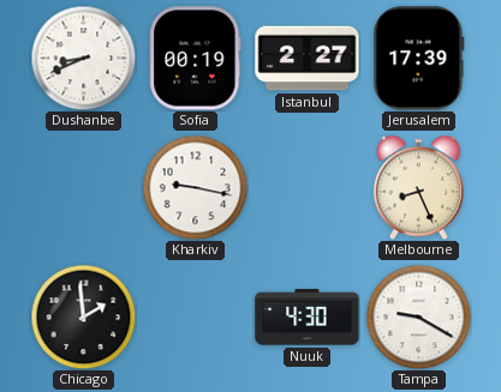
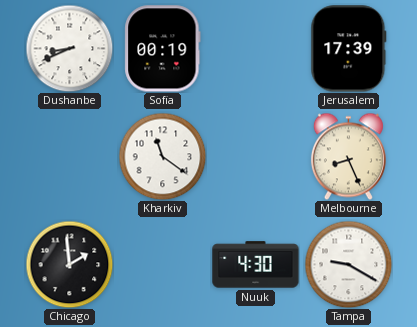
Istanbul: 2:27 -> none
Kharkiv: 9:17 -> 11:21
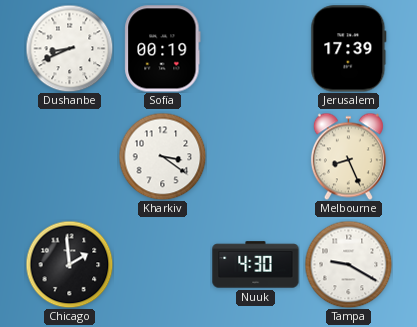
Kharkiv: 11:21 -> 3:21
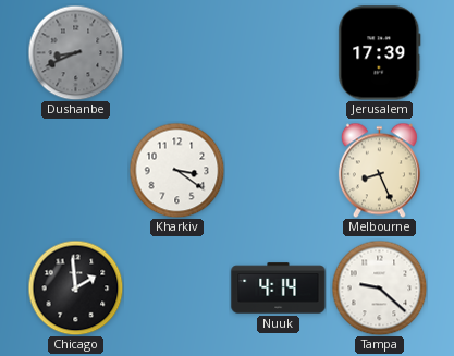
Dushanbe dial: white -> grey
Sofia: 00:19 -> none
Nuuk: 4:30 -> 4:14
Tampa: 9:20 -> 9:22
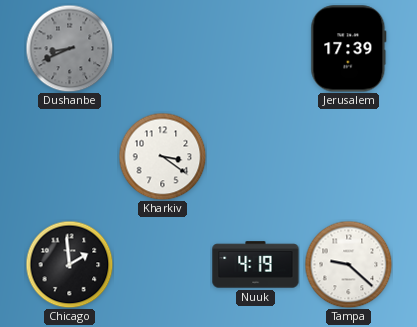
Melbourne: 8:26 -> none
Nuuk: 4:14 -> 4:19
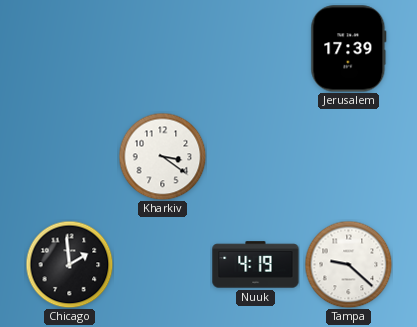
Dushanbe: 8:41 -> none
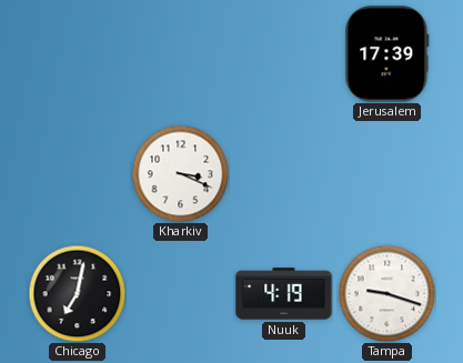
Kharkiv: 3:21 -> 3:19
Chicago: 1:59 -> 7:02
Tampa: 9:22 -> 9:18
